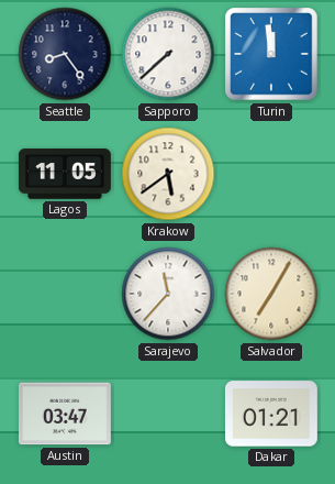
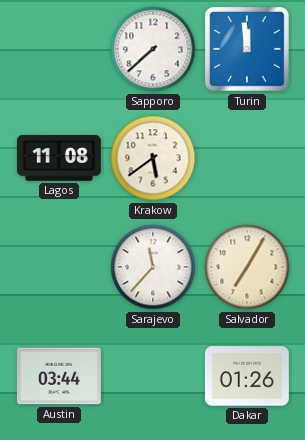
Seattle: 8:24 -> none
Lagos: 11:05 -> 11:08
Austin: 03:47 -> 03:44
Dakar: 01:21 -> 01:26
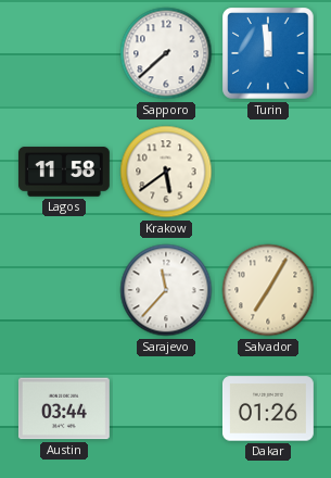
Lagos: 11:08 -> 11:58
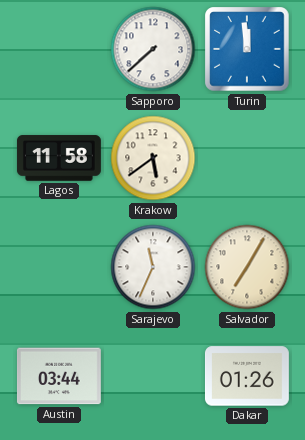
Sarajevo: 11:37 -> 11:34
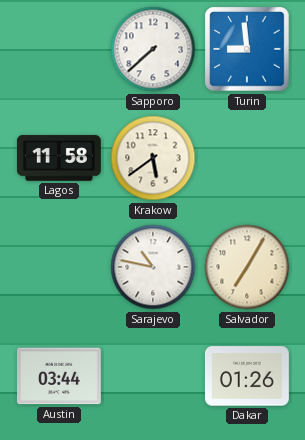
Turin: 11:59 -> 8:59
Sarajevo: 11:34 -> 10:47
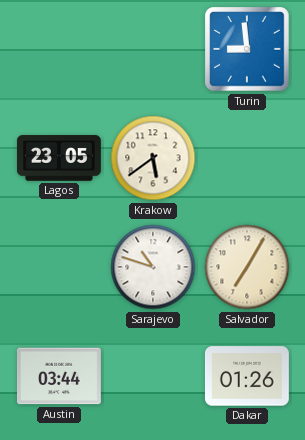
Sapporo: 7:38 -> none
Lagos: 11:58 -> 23:05
Sarajevo: 10:47 -> 10:48
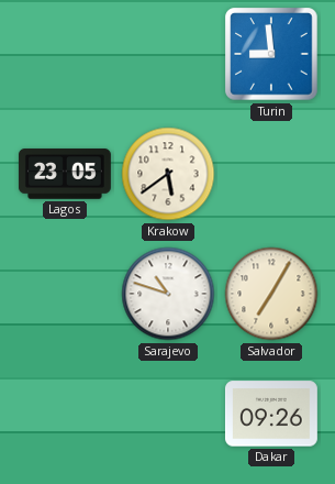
Austin: 03:44 -> none
Dakar: 01:26 -> 09:26
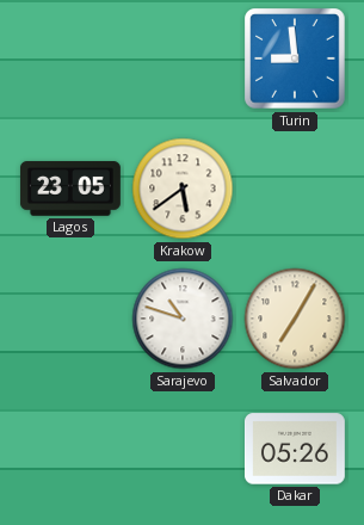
Dakar: 09:26 -> 05:26
